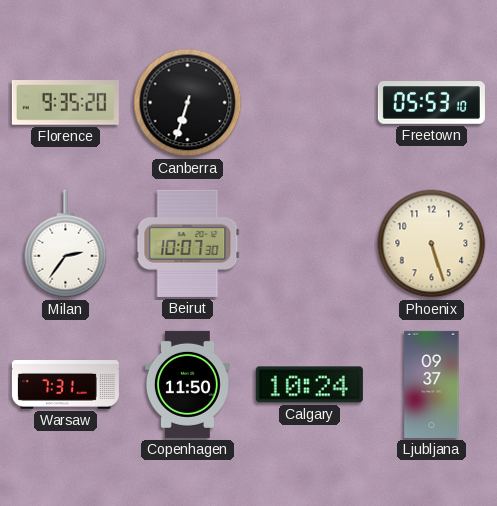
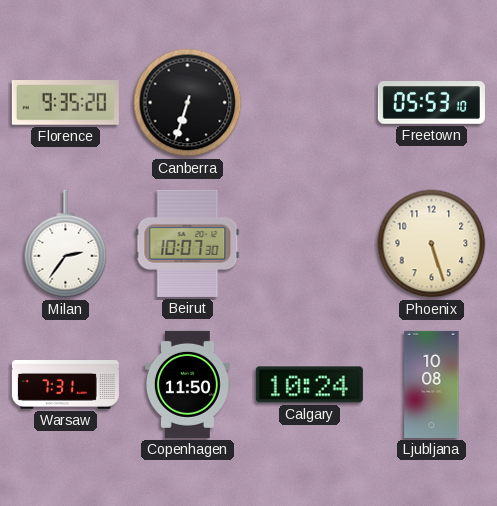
Ljubljana: 09:37 -> 10:08
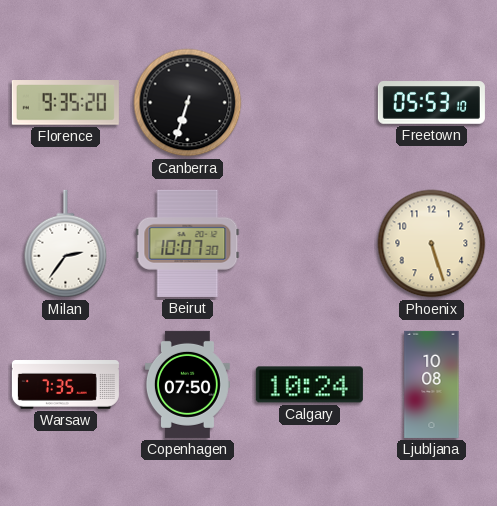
Warsaw: 7:31 -> 7:35
Copenhagen: 11:50 -> 07:50
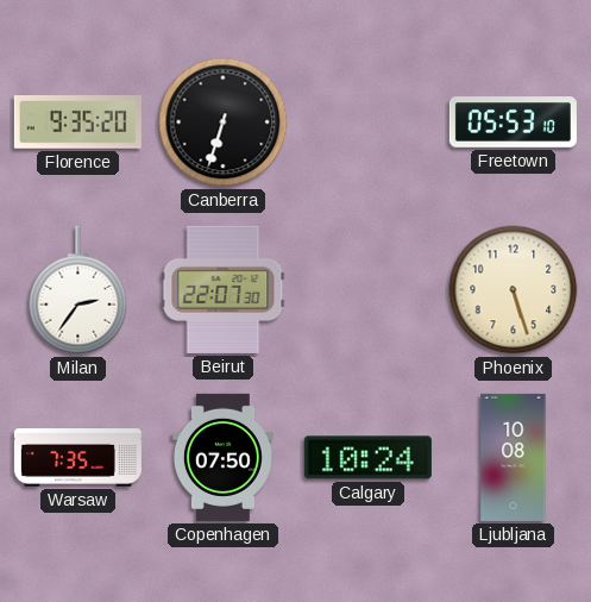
Beirut: 10:07 -> 22:07
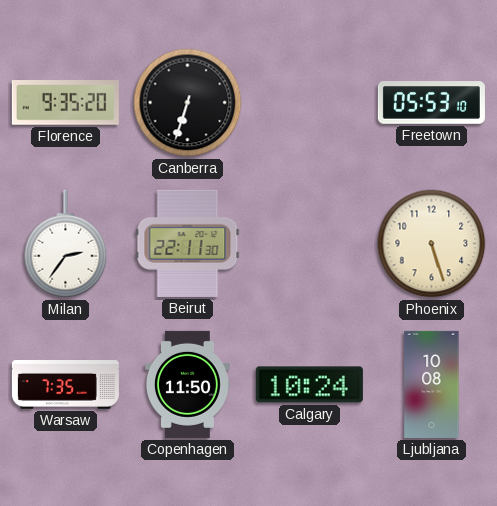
Beirut: 22:07 -> 22:11
Copenhagen: 07:50 -> 11:50
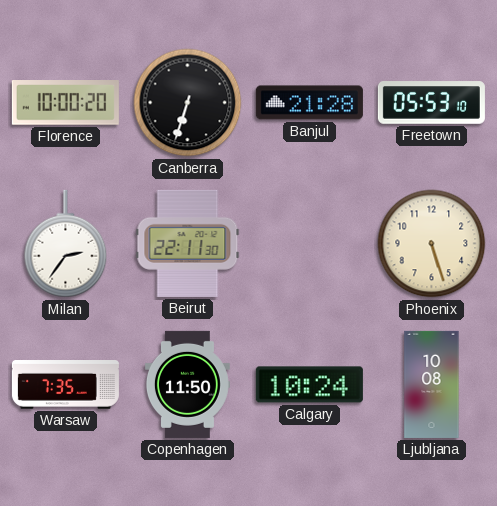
Florence: 9:35 -> 10:00
Banjul: none -> 21:28
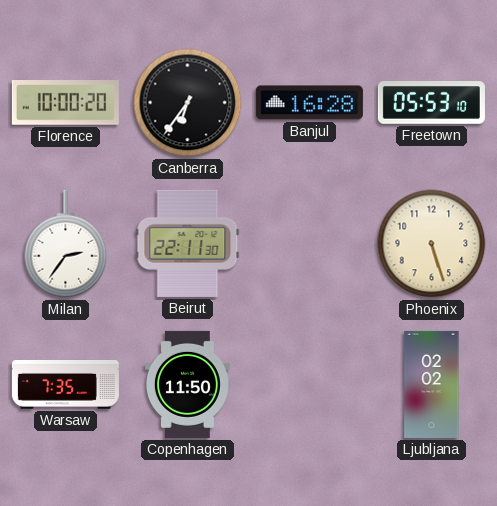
Canberra: 6:33 -> 6:36
Banjul: 21:28 -> 16:28
Calgary: 10:24 -> none
Ljubljana: 10:08 -> 02:02
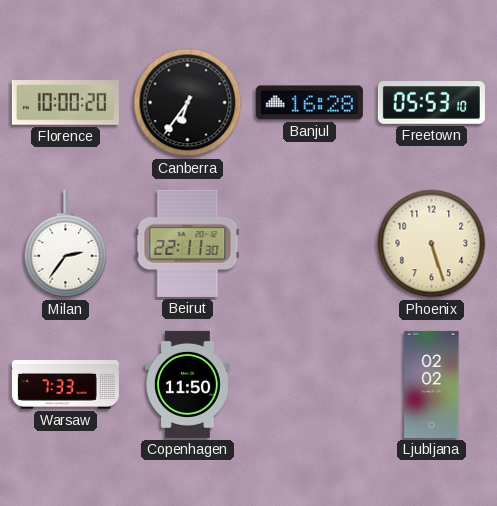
Warsaw: 7:35 -> 7:33
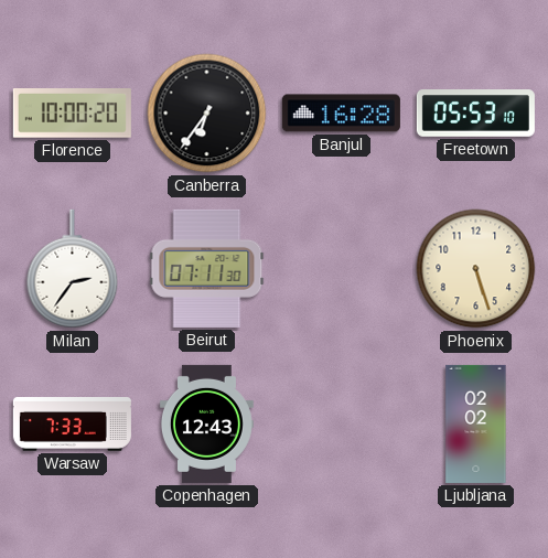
Beirut: 22:11 -> 07:11
Copenhagen: 11:50 -> 12:43
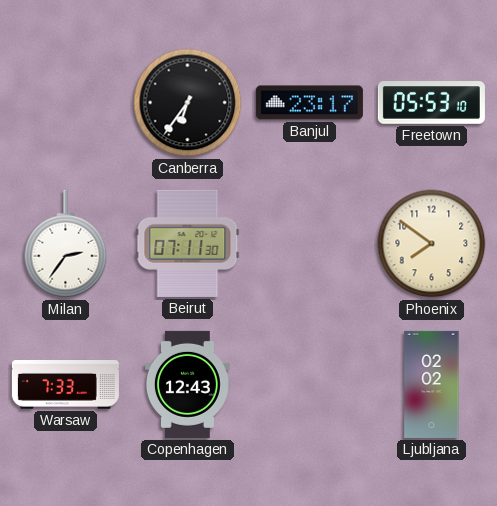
Florence: 10:00 -> none
Banjul: 16:28 -> 23:17
Phoenix: 5:27 -> 7:51
